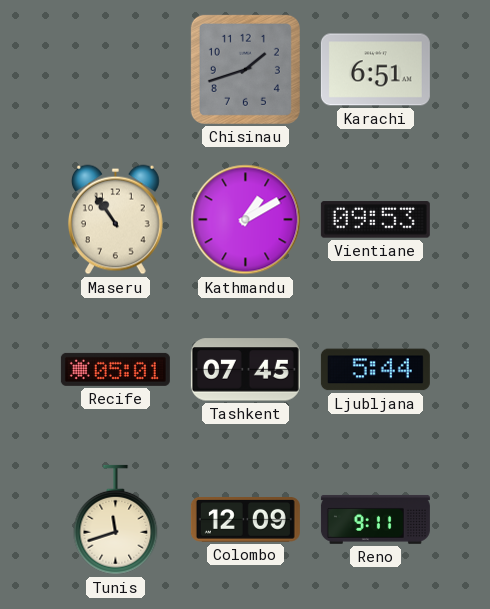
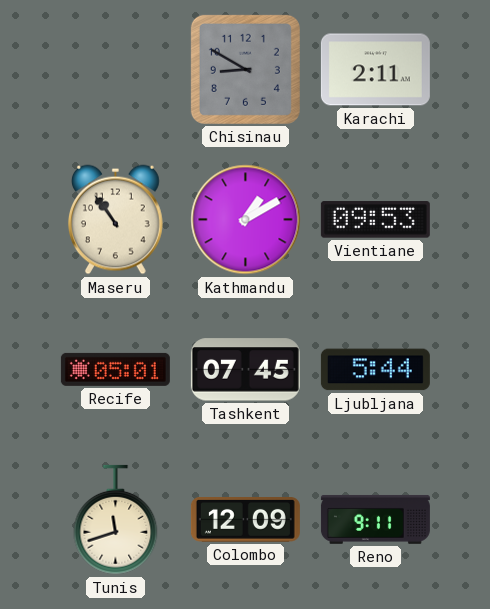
Chisinau: 1:42 -> 8:50
Karachi: 6:51 -> 2:11
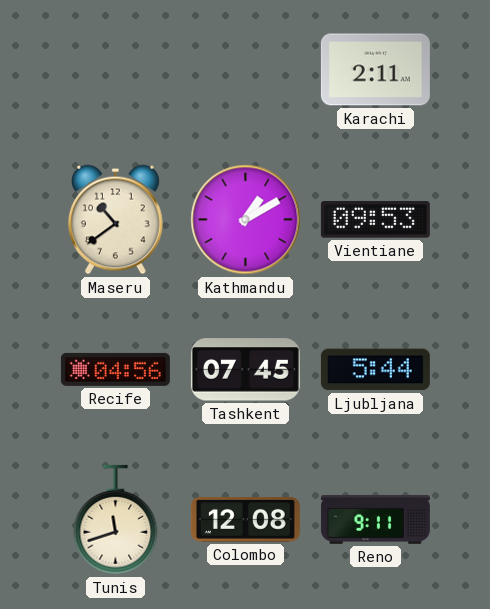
Chisinau: 8:50 -> none
Maseru: 10:54 -> 10:39
Recife: 05:01 -> 04:56
Colombo: 12:09 -> 12:08
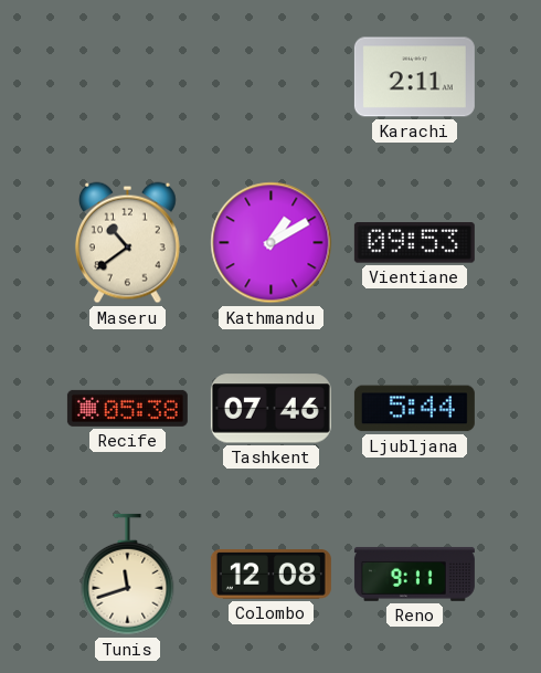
Recife: 04:56 -> 05:38
Tashkent: 07:45 -> 07:46
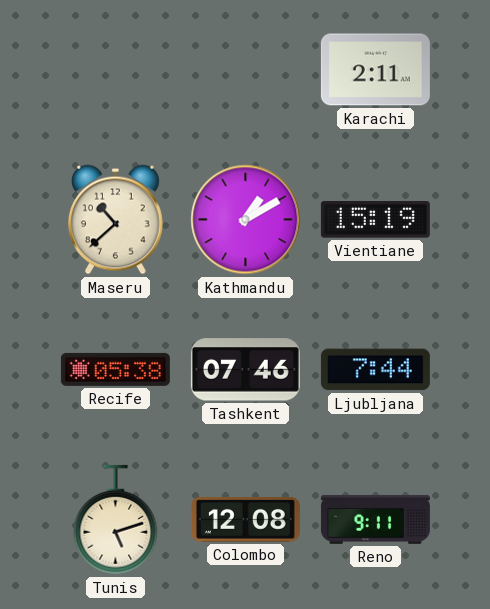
Maseru: 10:39 -> 10:38
Vientiane: 09:53 -> 15:19
Ljubljana: 5:44 -> 7:44
Tunis: 11:42 -> 5:12
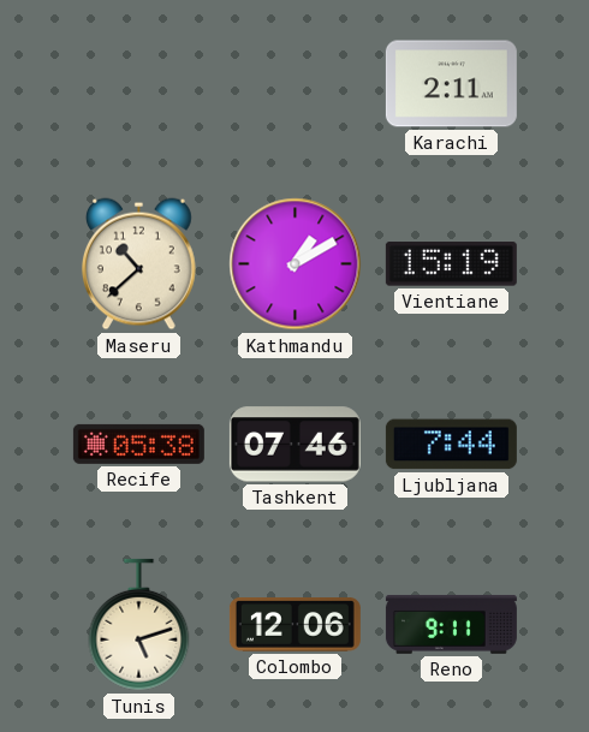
Colombo: 12:08 -> 12:06
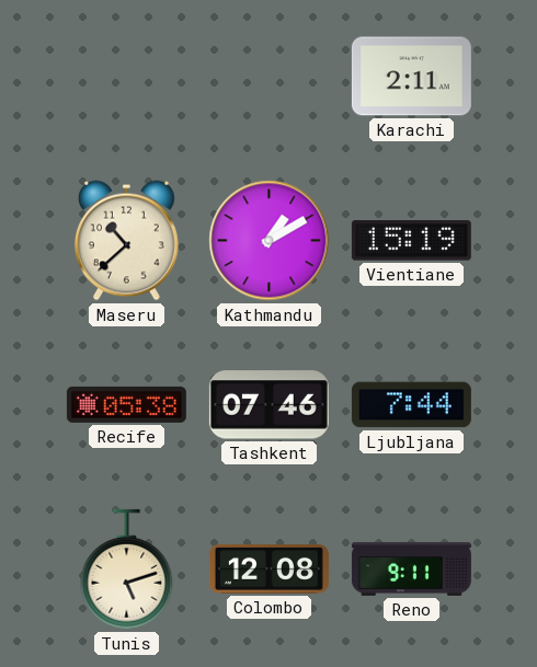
Colombo: 12:06 -> 12:08
